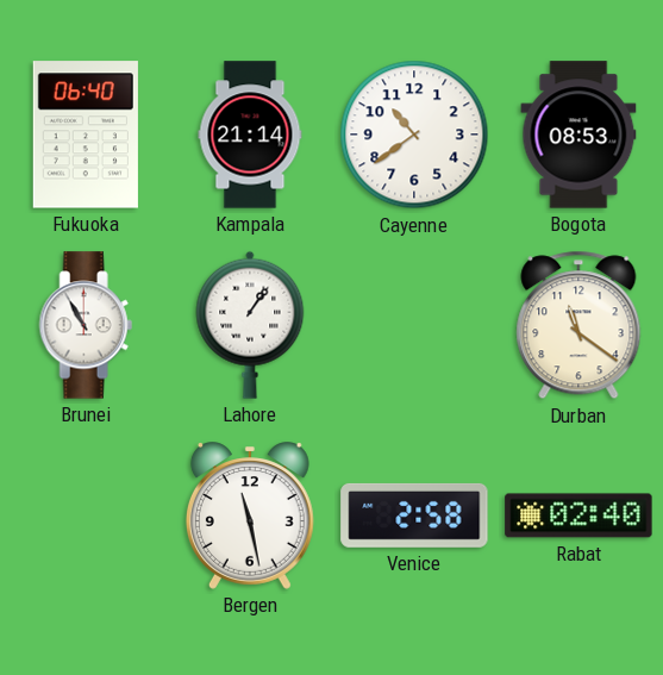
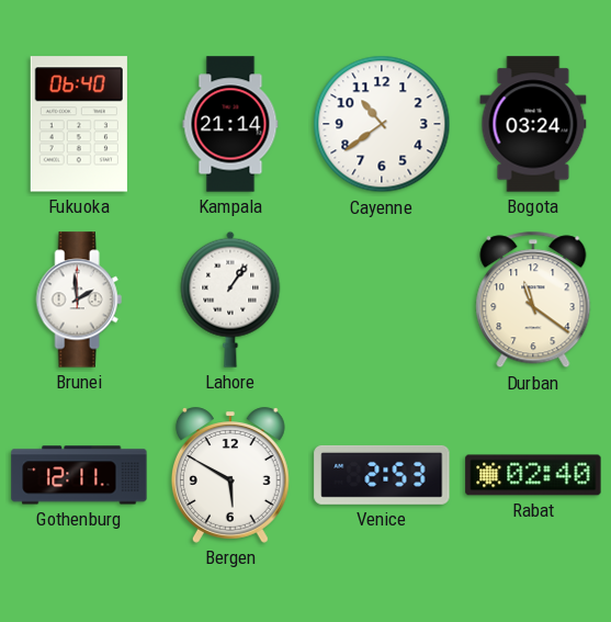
Bogota: 08:53 -> 03:24
Brunei: 10:55 -> 1:59
Gothenburg: none -> 12:11
Bergen: 11:28 -> 5:50
Venice: 2:58 -> 2:53
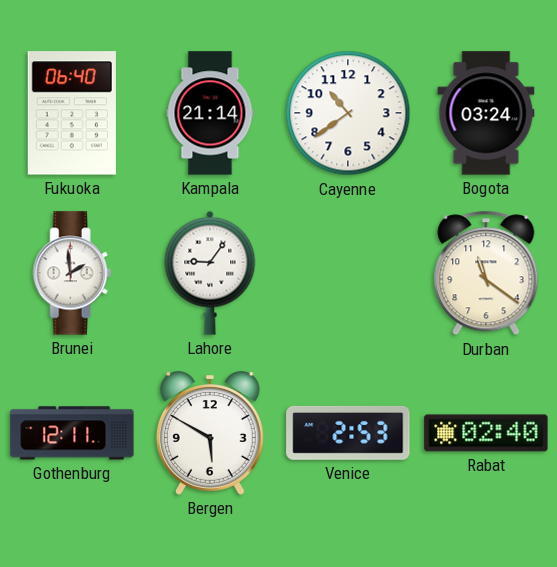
Lahore: 1:06 -> 9:06
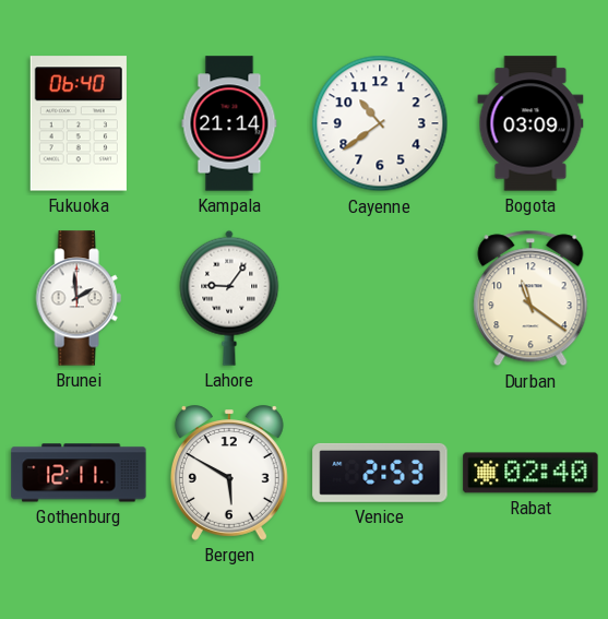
Bogota: 03:24 -> 03:09
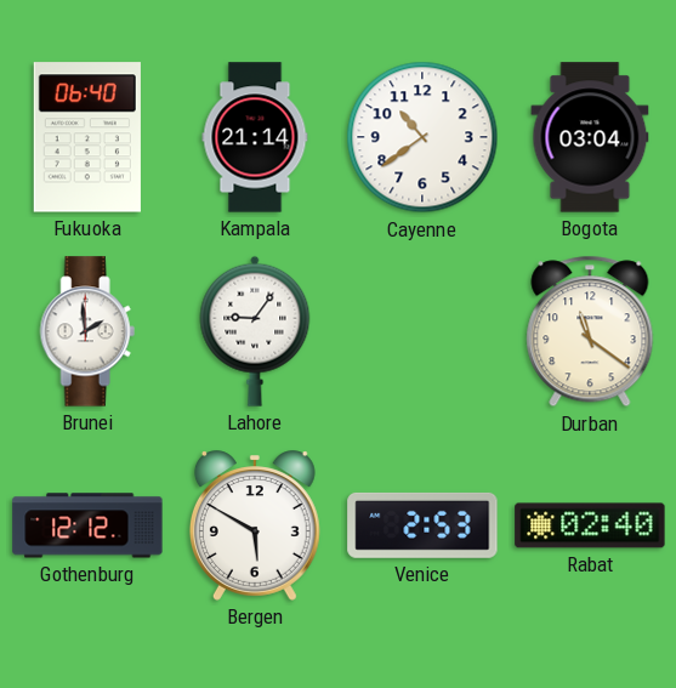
Bogota: 03:09 -> 03:04
Gothenburg: 12:11 -> 12:12
